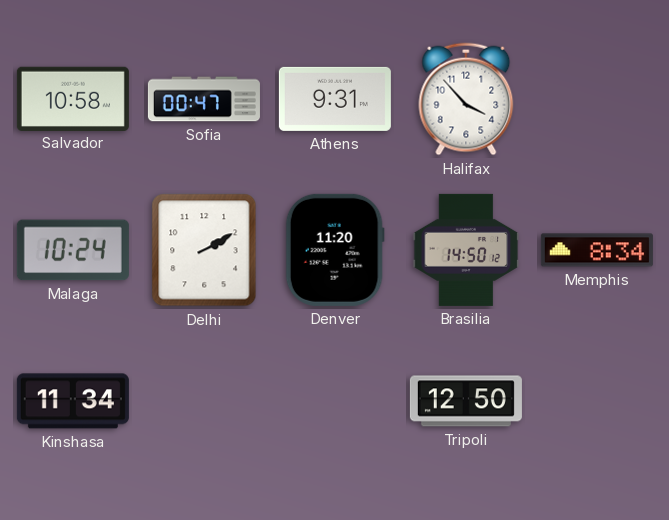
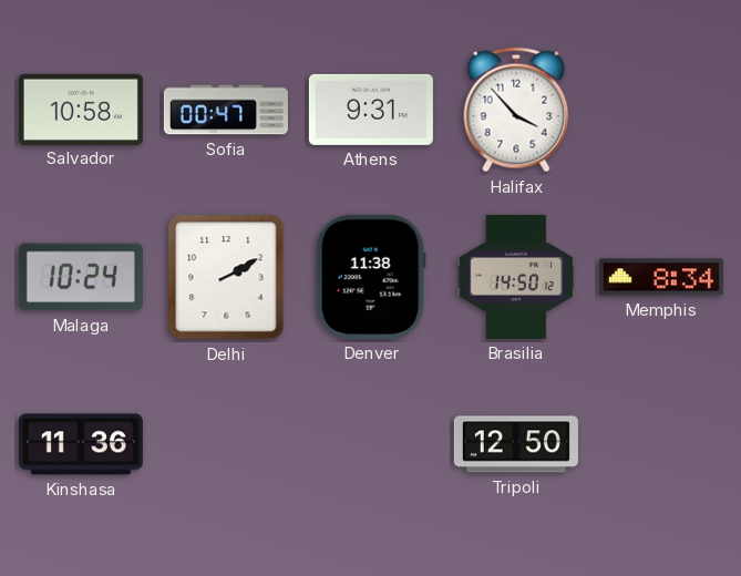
Denver: 11:20 -> 11:38
Kinshasa: 11:34 -> 11:36
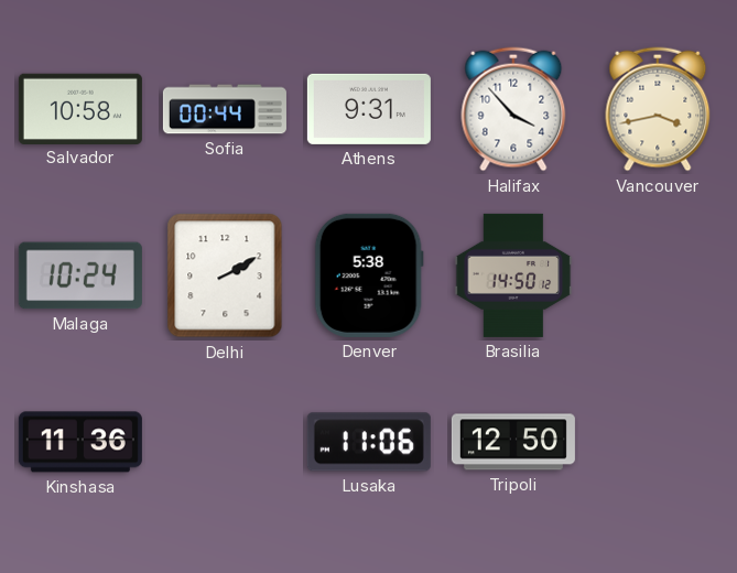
Sofia: 00:47 -> 00:44
Vancouver: none -> 3:43
Denver: 11:38 -> 5:38
Memphis: 8:34 -> none
Lusaka: none -> 11:06
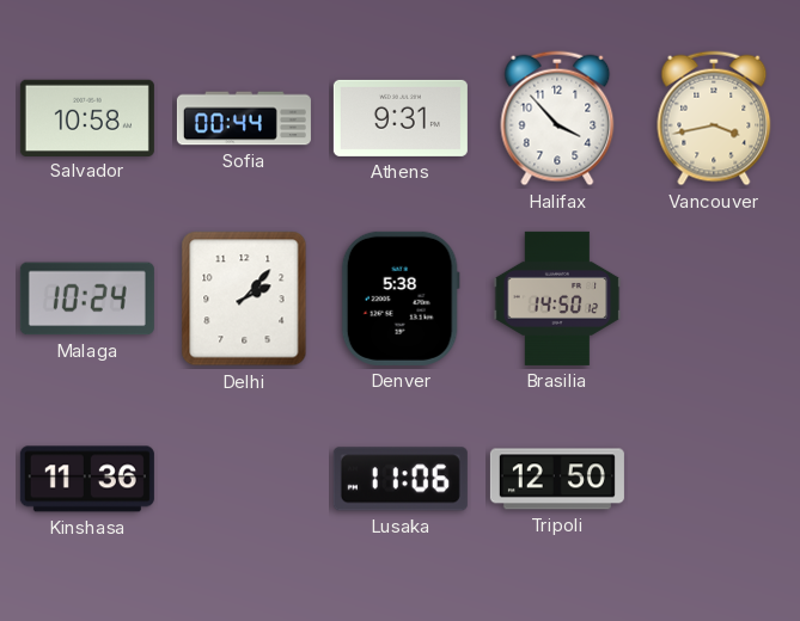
Delhi: 2:10 -> 2:07
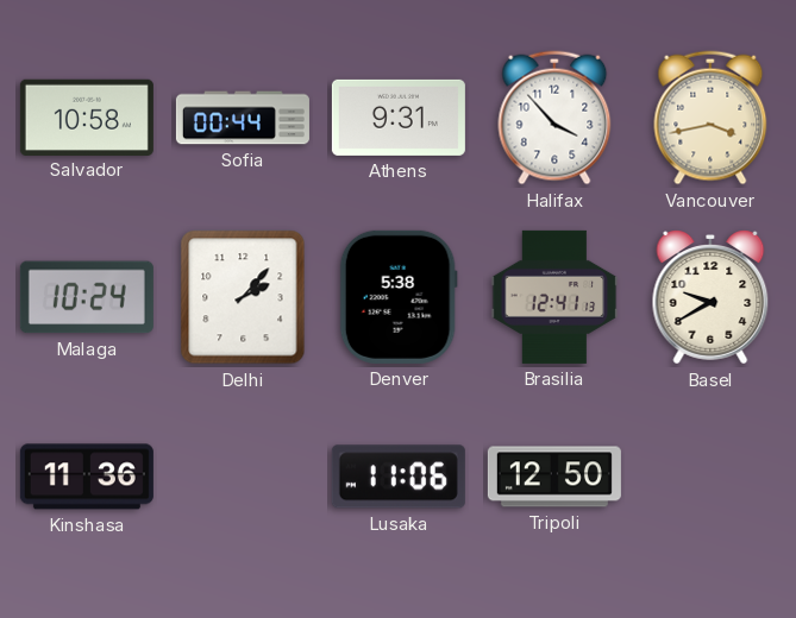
Brasilia: 14:50 -> 12:41
Basel: none -> 9:40
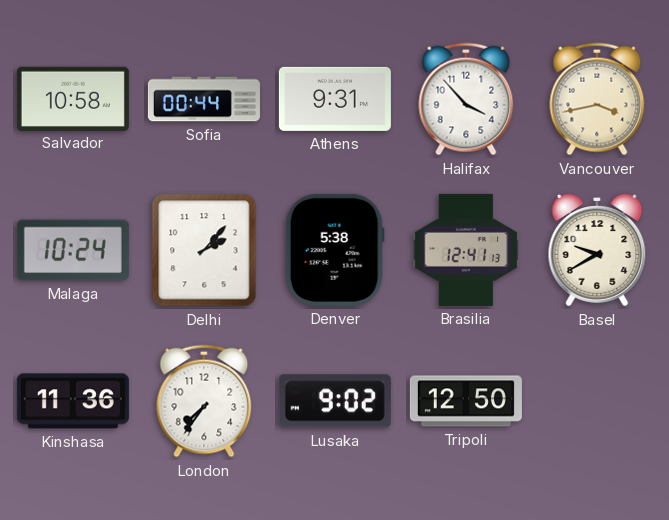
London: none -> 7:36
Lusaka: 11:06 -> 9:02
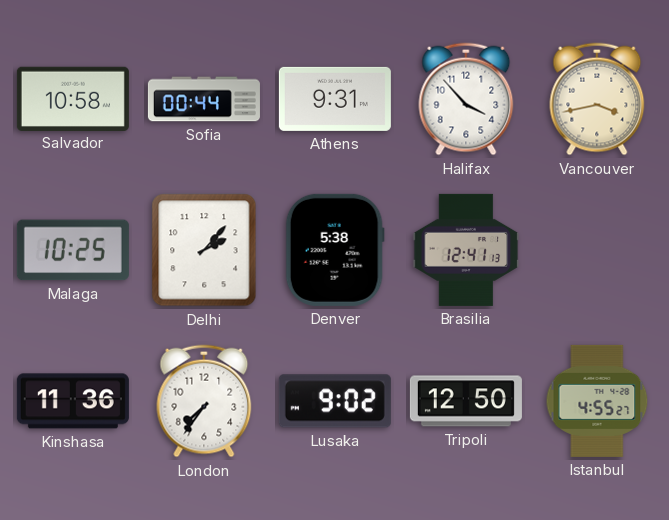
Malaga: 10:24 -> 10:25
Basel: 9:40 -> none
Istanbul: none -> 4:55
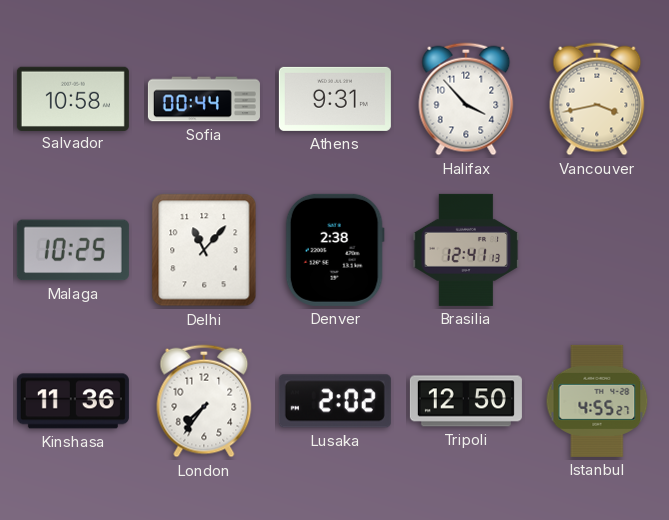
Delhi: 2:07 -> 11:07
Denver: 5:38 -> 2:38
Lusaka: 9:02 -> 2:02
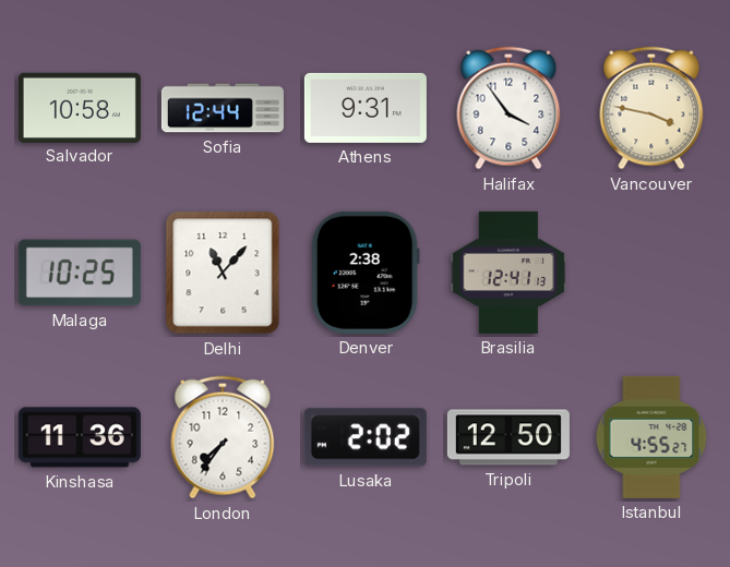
Sofia: 00:44 -> 12:44
Halifax: 3:53 -> 3:54
Vancouver: 3:43 -> 3:47
